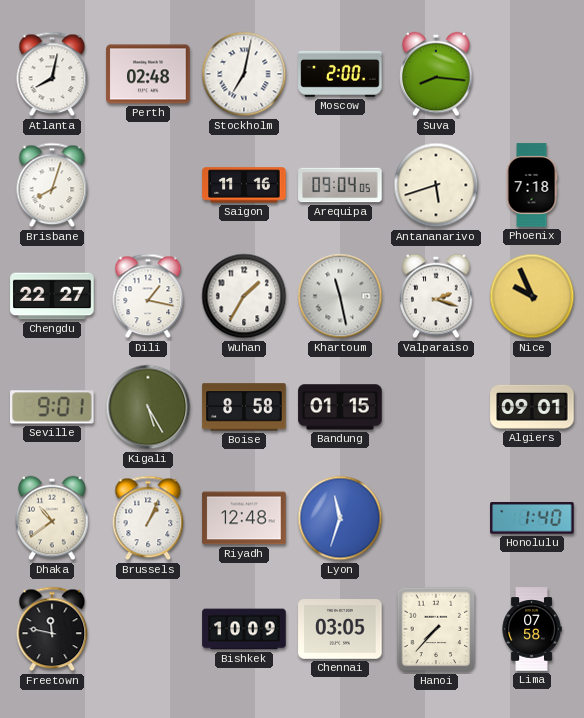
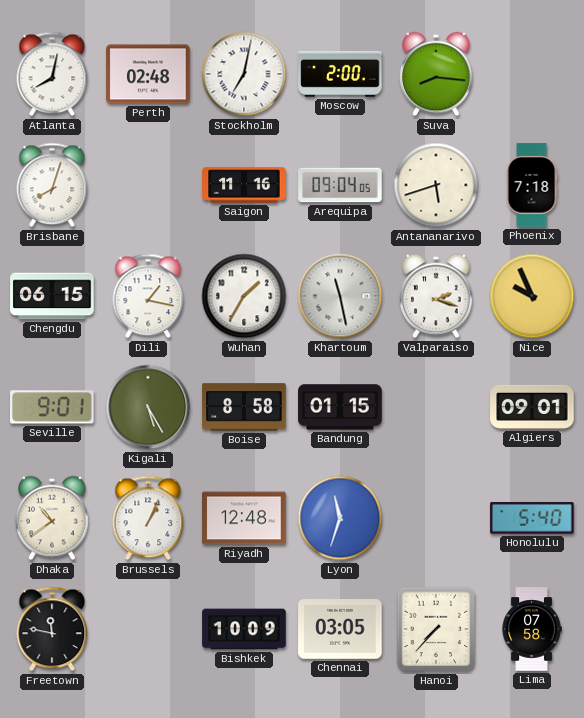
Chengdu: 22:27 -> 06:15
Honolulu: 1:40 -> 5:40
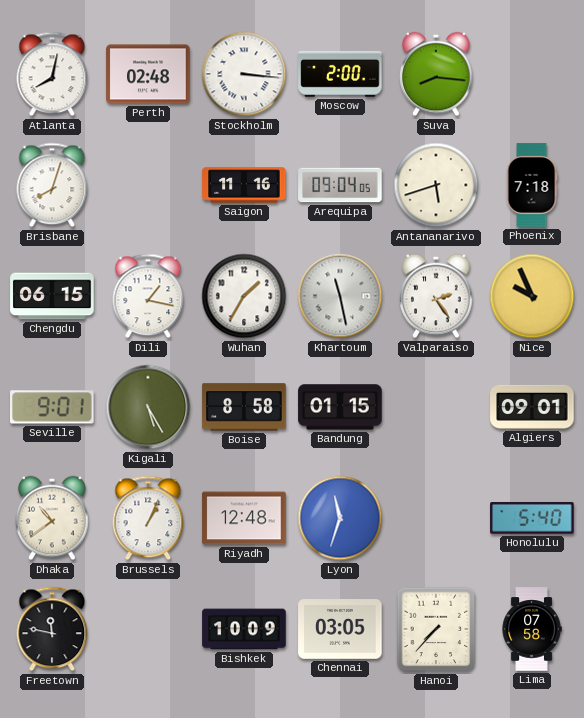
Stockholm: 7:02 -> 3:16
Valparaiso: 2:18 -> 2:24
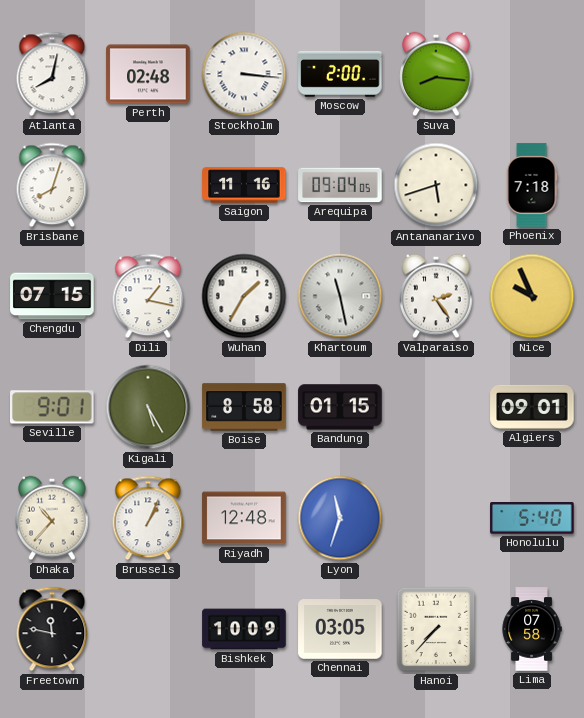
Chengdu: 06:15 -> 07:15
Dhaka: 10:39 -> 10:37
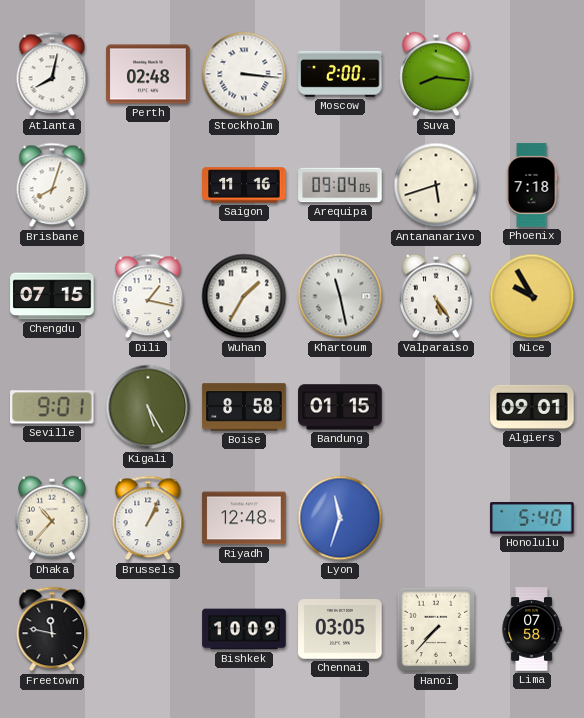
Valparaiso: 2:24 -> 5:24
Nice: 9:56 -> 9:55
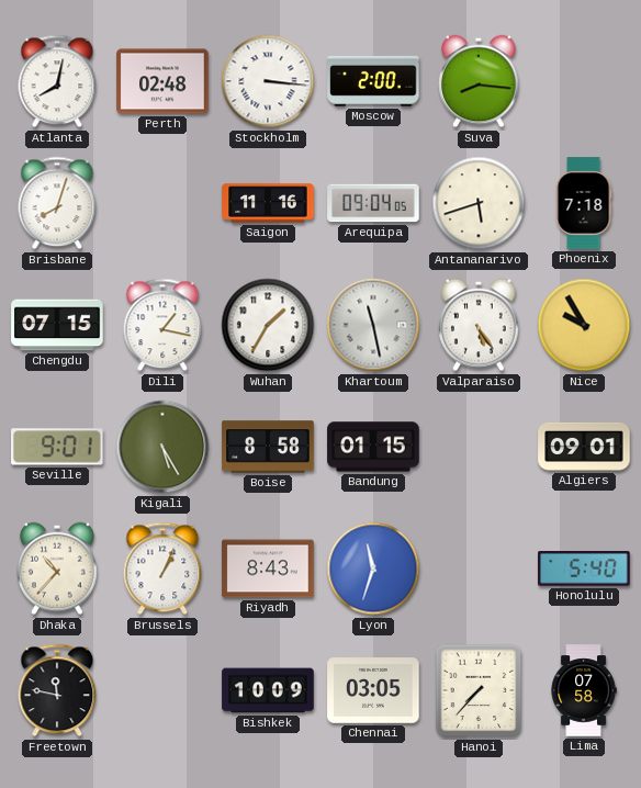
Riyadh: 12:48 -> 8:43
